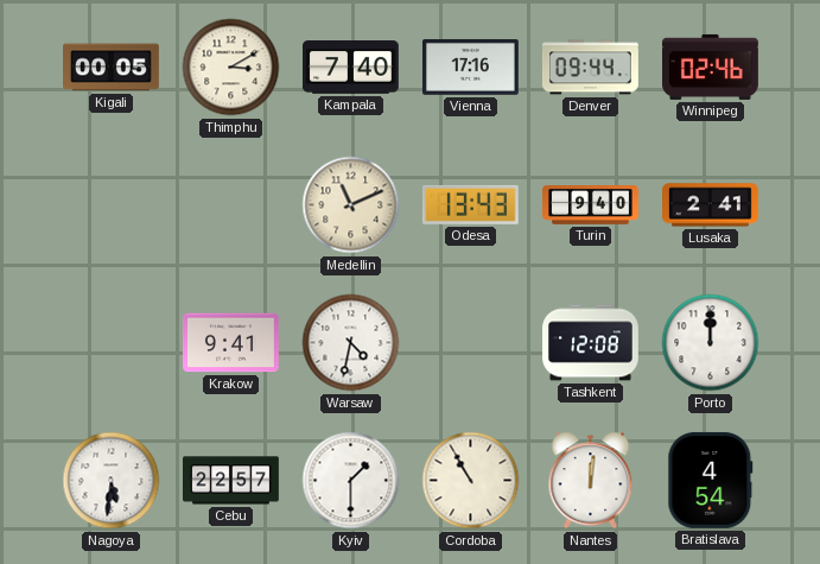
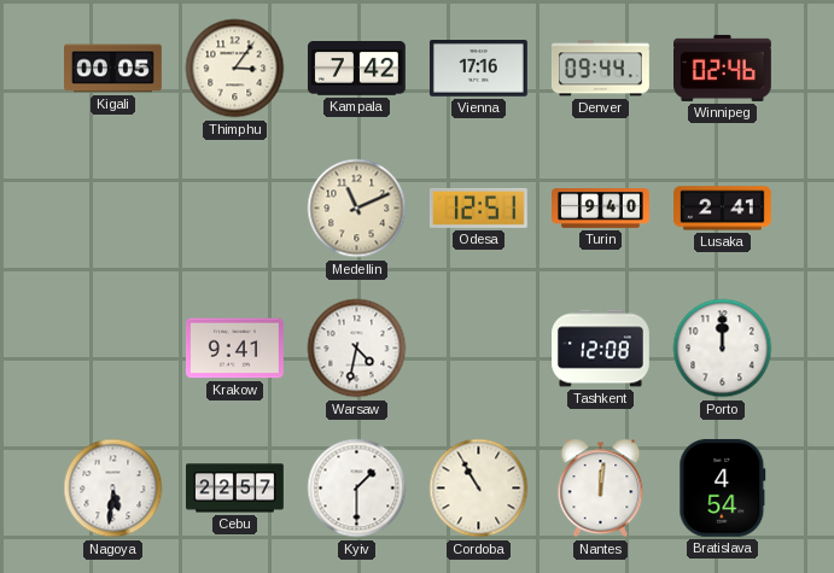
Thimphu: 3:10 -> 3:06
Kampala: 7:40 -> 7:42
Odesa: 13:43 -> 12:51
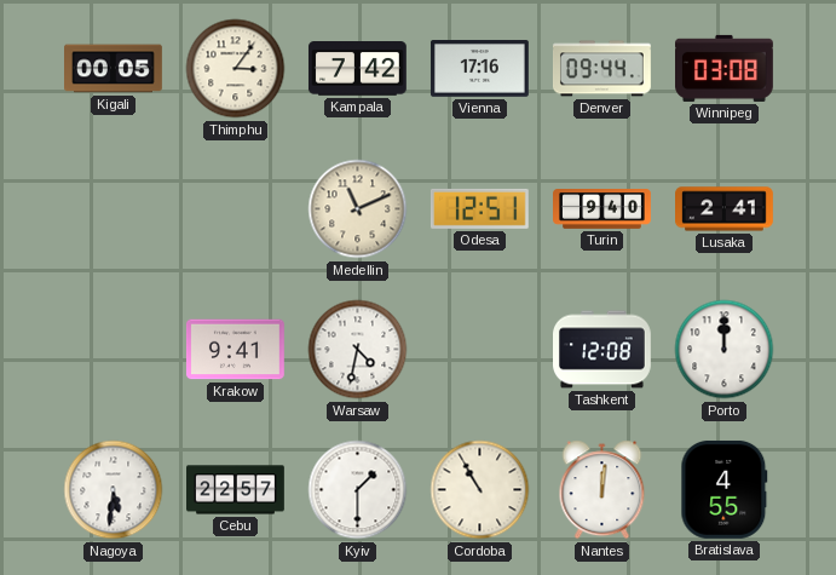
Winnipeg: 02:46 -> 03:08
Bratislava: 4:54 -> 4:55
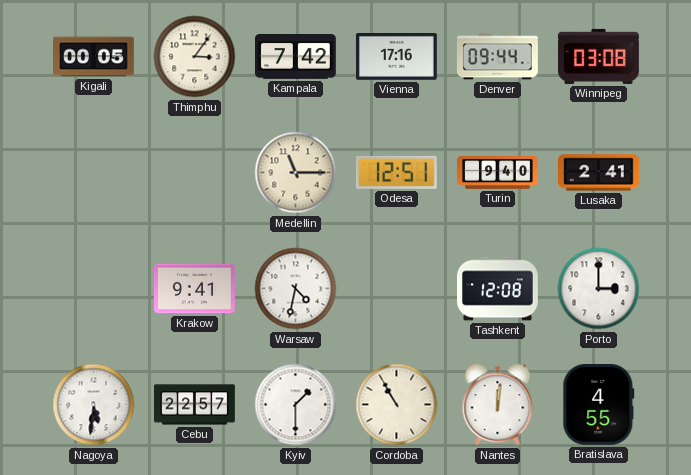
Medellin: 11:11 -> 11:15
Porto: 12:00 -> 3:00
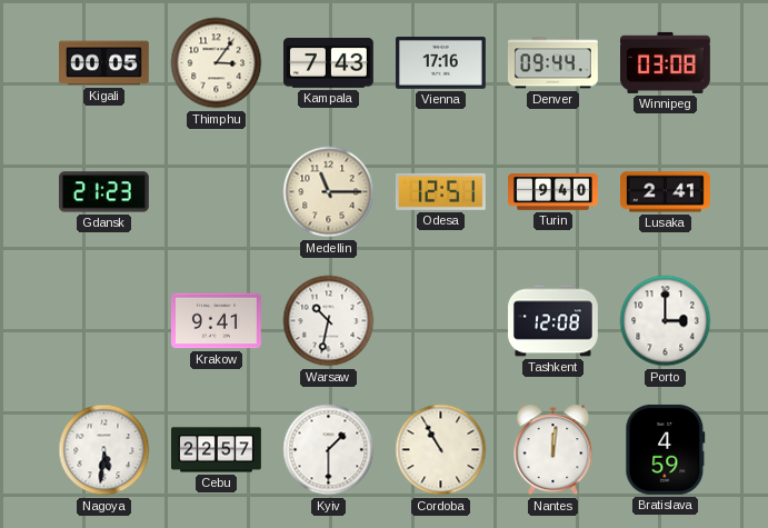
Kampala: 7:42 -> 7:43
Gdansk: none -> 21:23
Warsaw: 4:32 -> 10:32
Bratislava: 4:55 -> 4:59
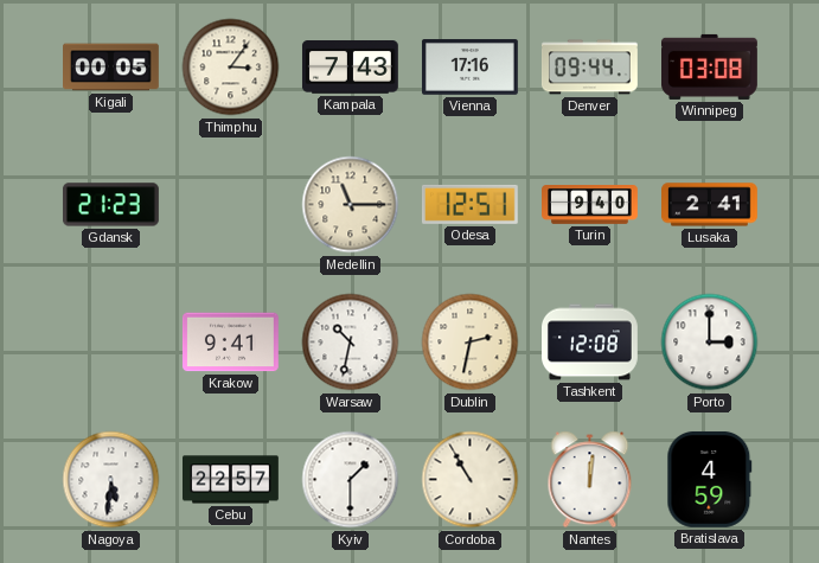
Dublin: none -> 2:32
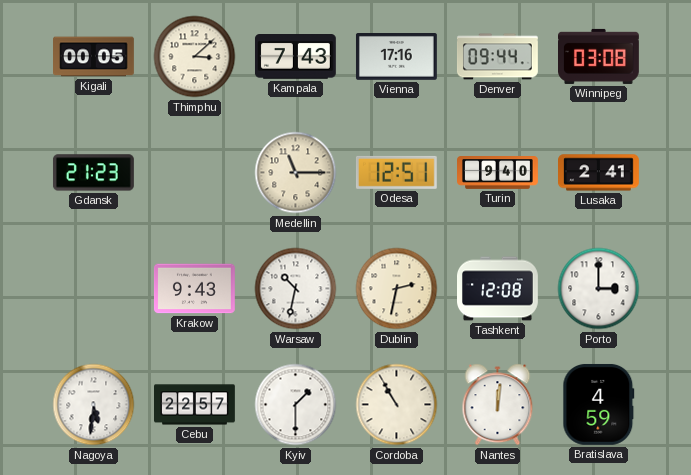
Thimphu: 3:06 -> 3:08
Krakow: 9:41 -> 9:43
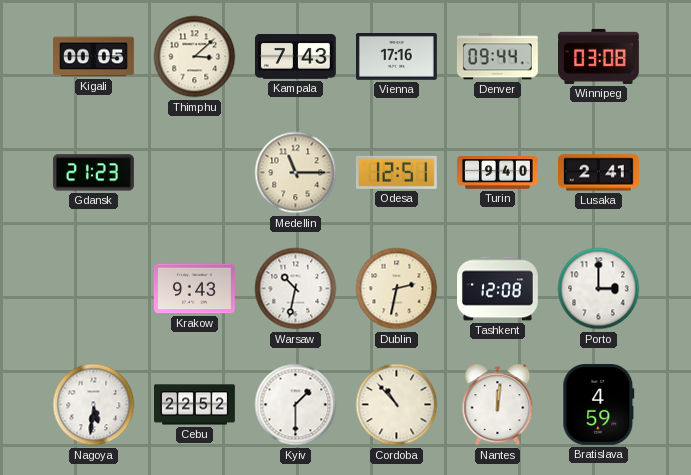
Cebu: 22:57 -> 22:52
Cordoba: 10:55 -> 10:53
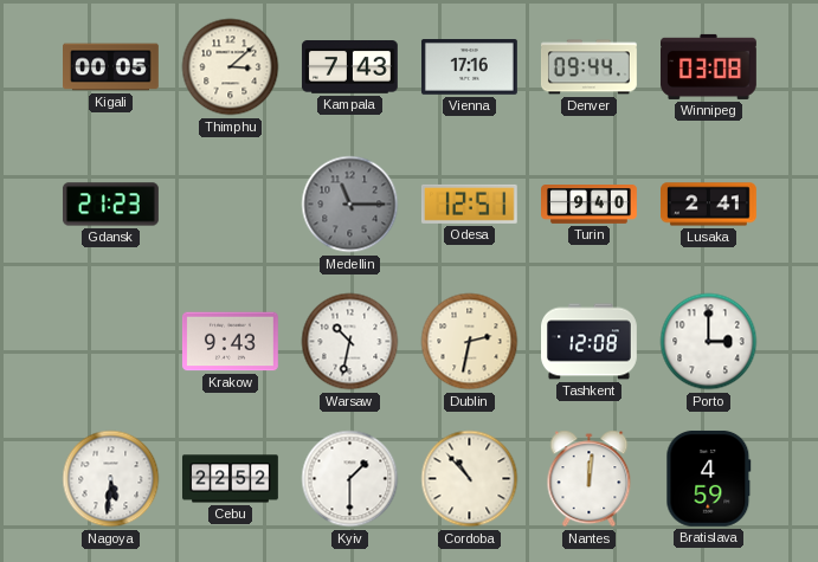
Medellin dial: cream -> grey
